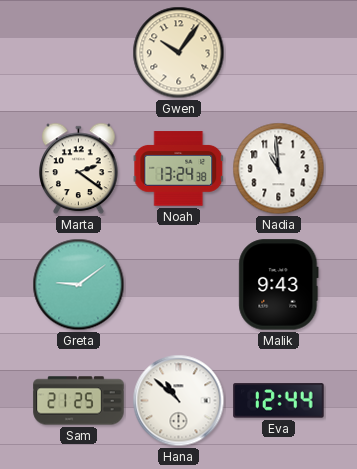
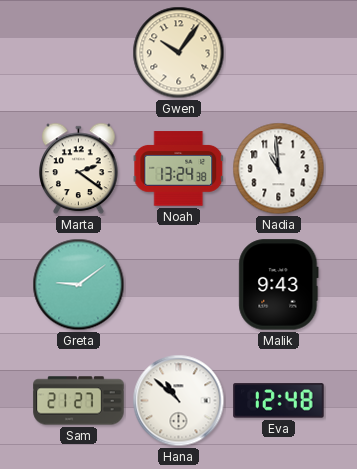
Sam: 21:25 -> 21:27
Eva: 12:44 -> 12:48
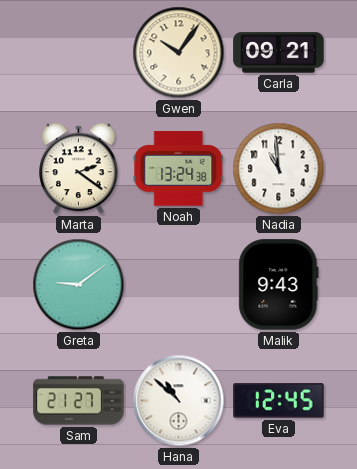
Carla: none -> 09:21
Eva: 12:48 -> 12:45
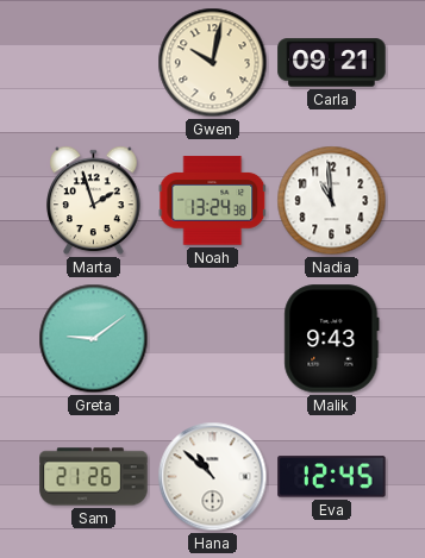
Gwen: 10:06 -> 10:02
Marta: 2:21 -> 1:57
Sam: 21:27 -> 21:26
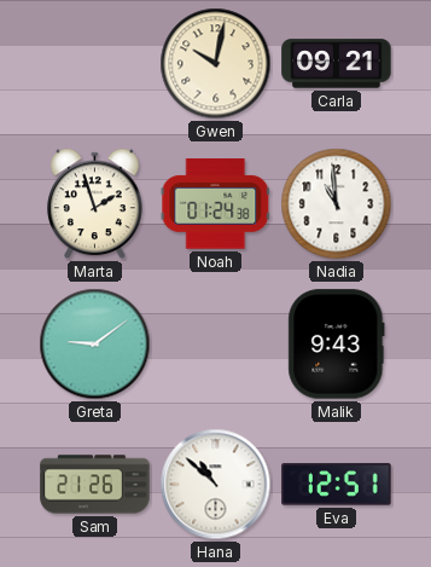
Noah: 13:24 -> 01:24
Eva: 12:45 -> 12:51
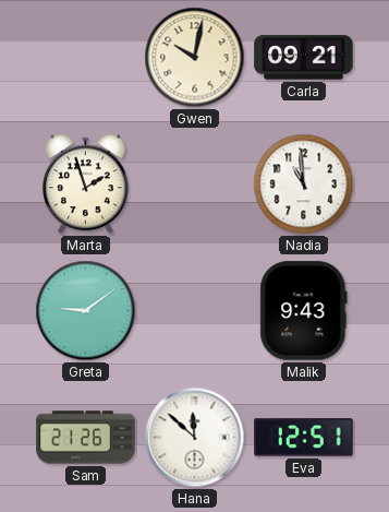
Noah: 01:24 -> none
Hana: 10:52 -> 11:52
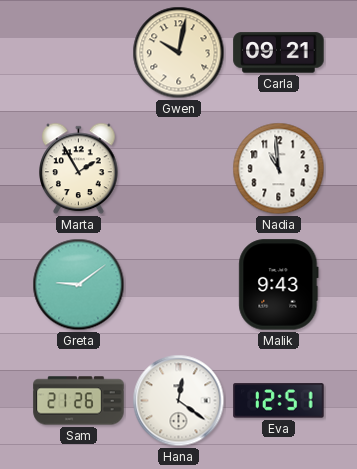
Marta: 1:57 -> 1:55
Hana: 11:52 -> 12:21
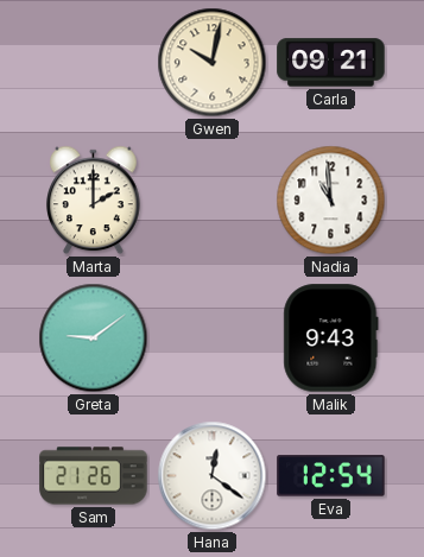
Marta: 1:55 -> 2:00
Eva: 12:51 -> 12:54
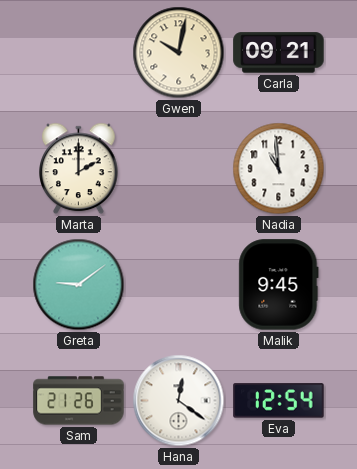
Malik: 9:43 -> 9:45
